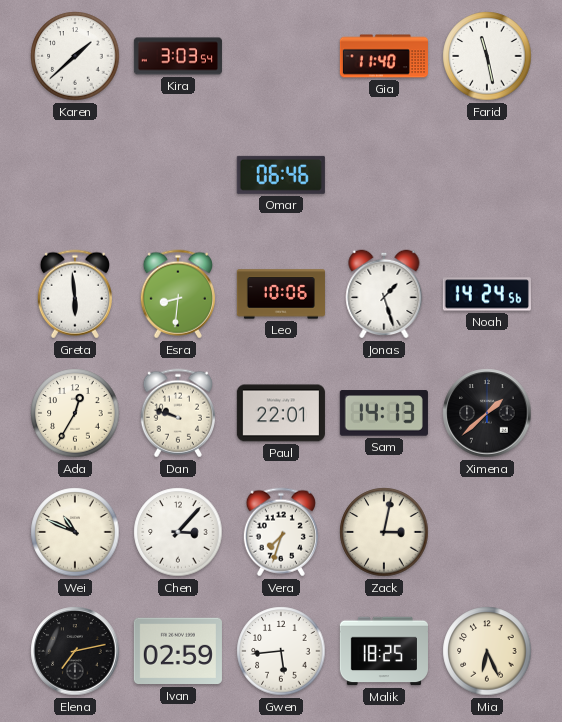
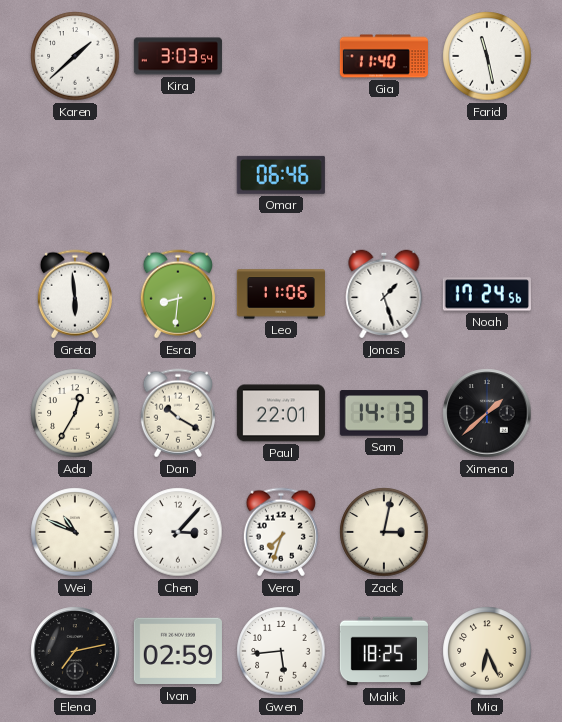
Leo: 10:06 -> 11:06
Noah: 14:24 -> 17:24
Dan: 9:48 -> 10:20
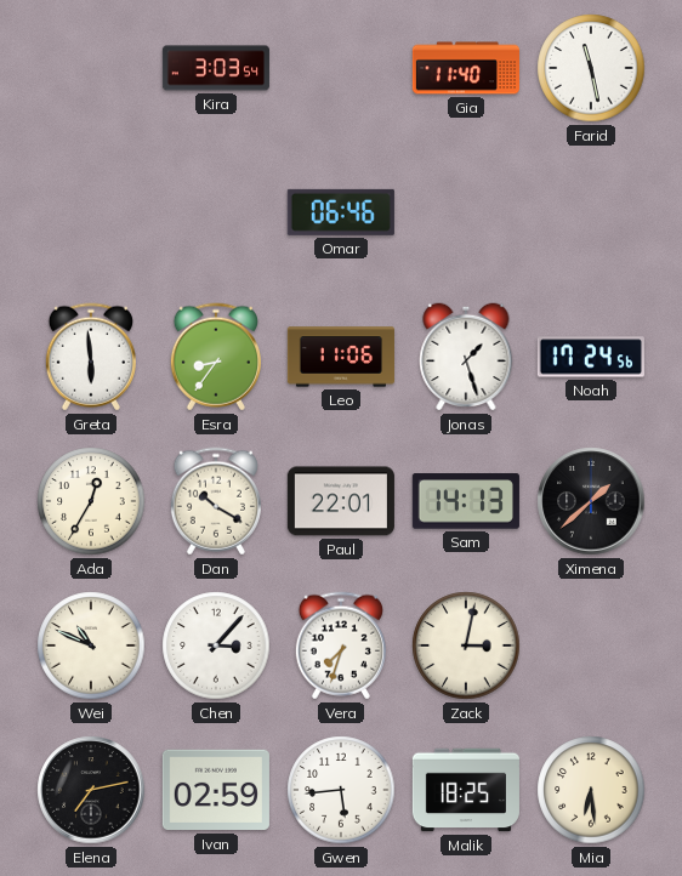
Karen: 1:38 -> none
Esra: 8:31 -> 8:36
Mia: 6:26 -> 6:29
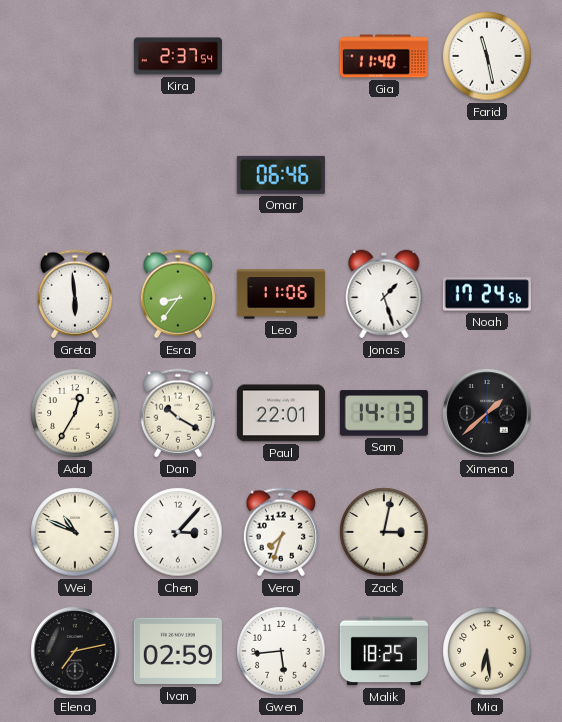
Kira: 3:03 -> 2:37
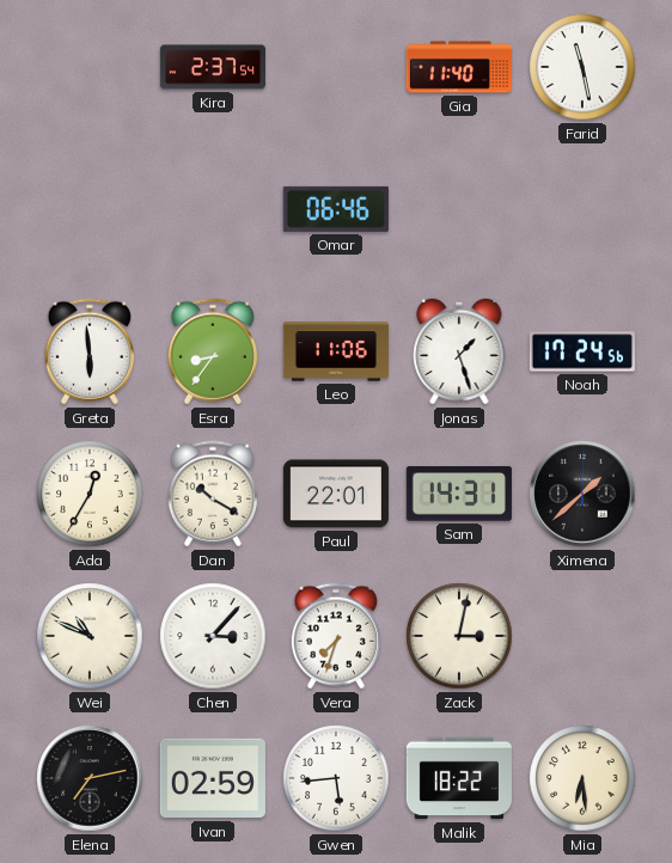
Sam: 14:13 -> 14:31
Malik: 18:25 -> 18:22
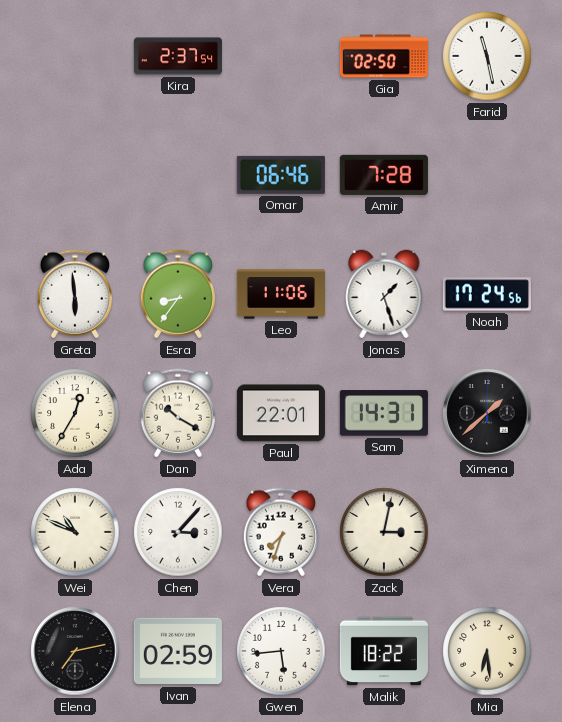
Gia: 11:40 -> 02:50
Amir: none -> 7:28
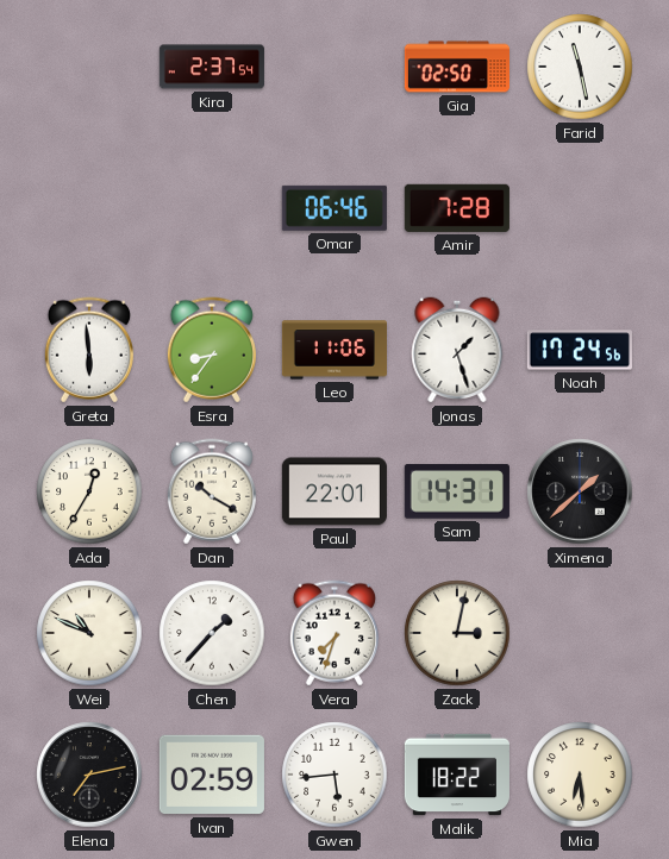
Chen: 3:07 -> 1:37
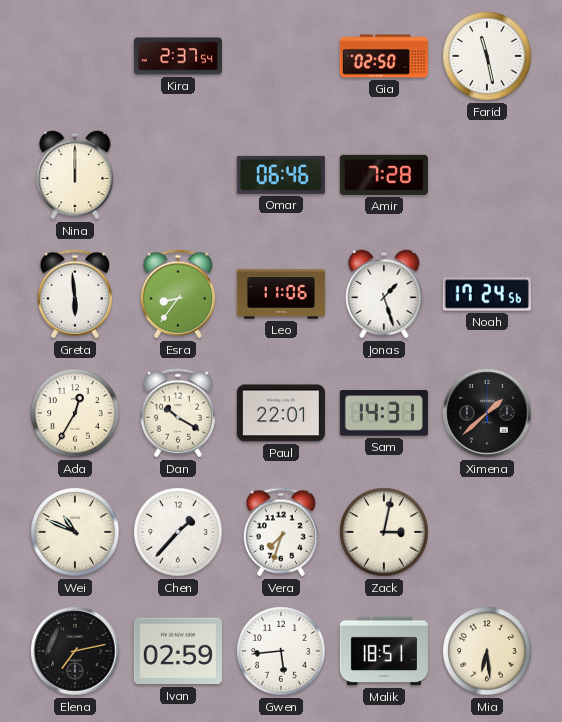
Nina: none -> 12:00
Malik: 18:22 -> 18:51
